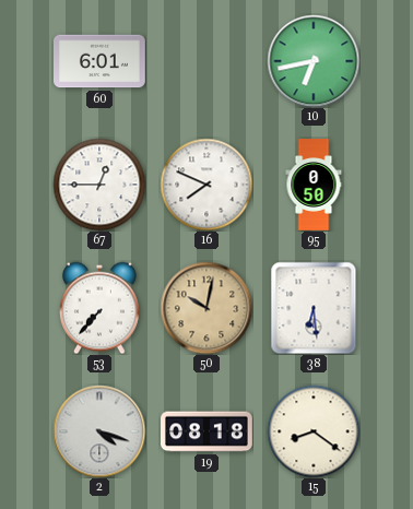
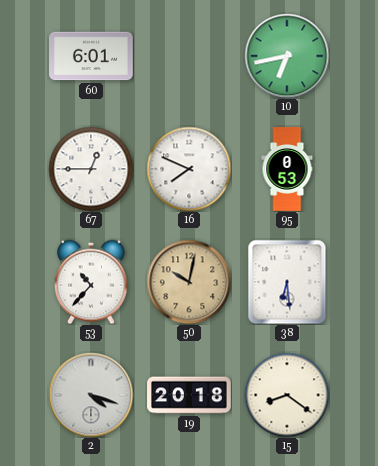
95: 0:50 -> 0:53
53: 7:37 -> 10:37
19: 08:18 -> 20:18
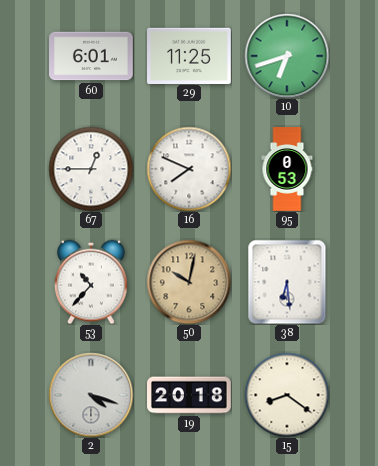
29: none -> 11:25
10: 6:43 -> 6:42
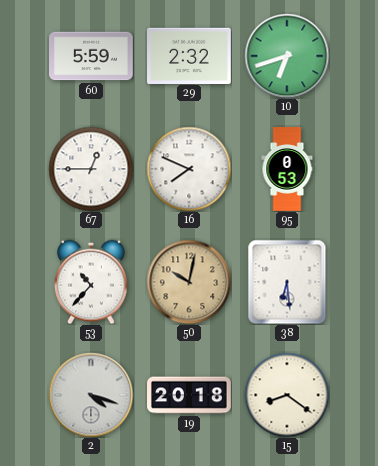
60: 6:01 -> 5:59
29: 11:25 -> 2:32
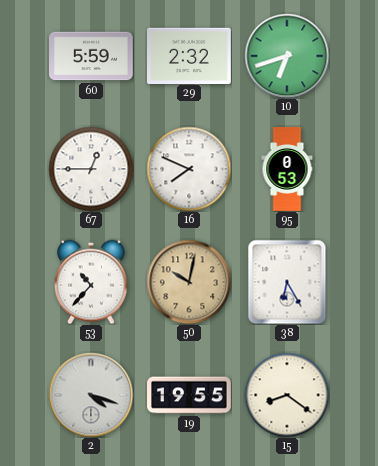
38: 6:29 -> 6:25
19: 20:18 -> 19:55
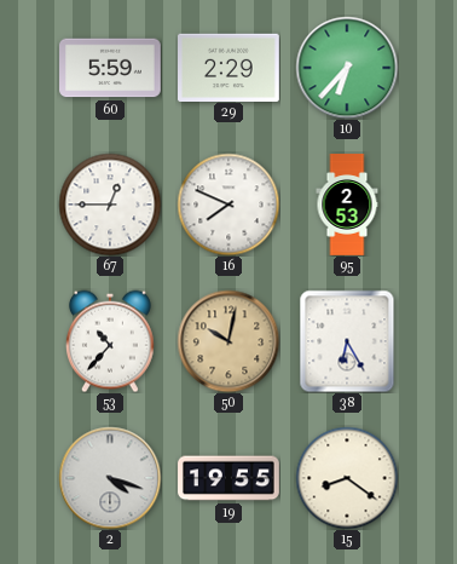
29: 2:32 -> 2:29
10: 6:42 -> 6:37
95: 0:53 -> 2:53
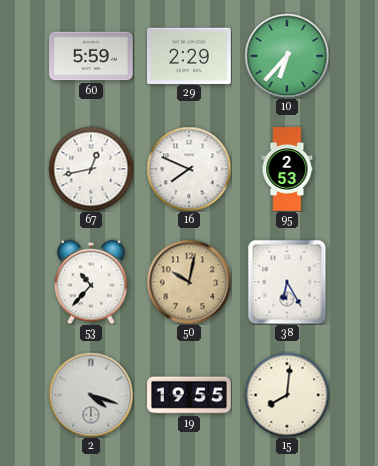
67: 12:45 -> 12:43
15: 8:21 -> 8:01
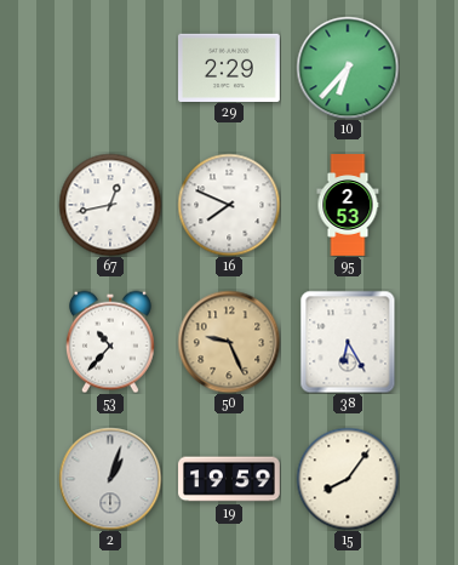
60: 5:59 -> none
50: 10:02 -> 9:26
2: 4:18 -> 1:03
19: 19:55 -> 19:59
15: 8:01 -> 8:06
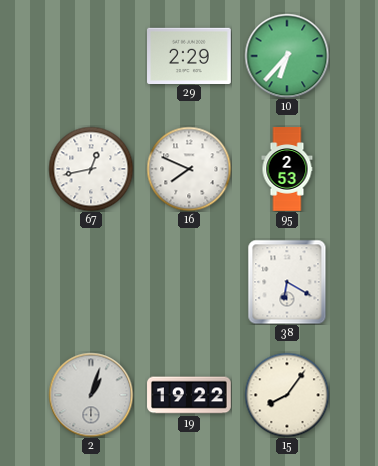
53: 10:37 -> none
50: 9:26 -> none
38: 6:25 -> 6:20
19: 19:59 -> 19:22
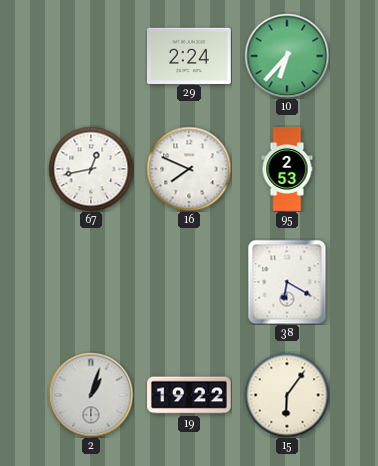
29: 2:29 -> 2:24
15: 8:06 -> 6:06
